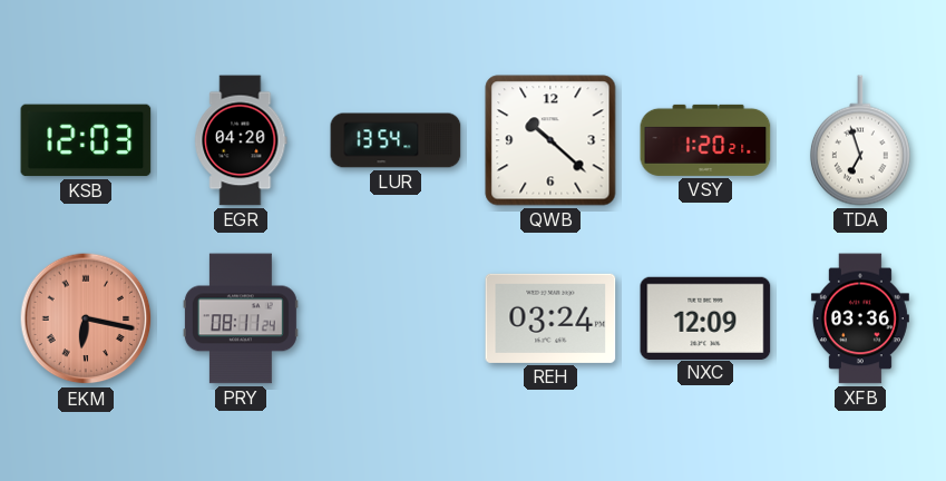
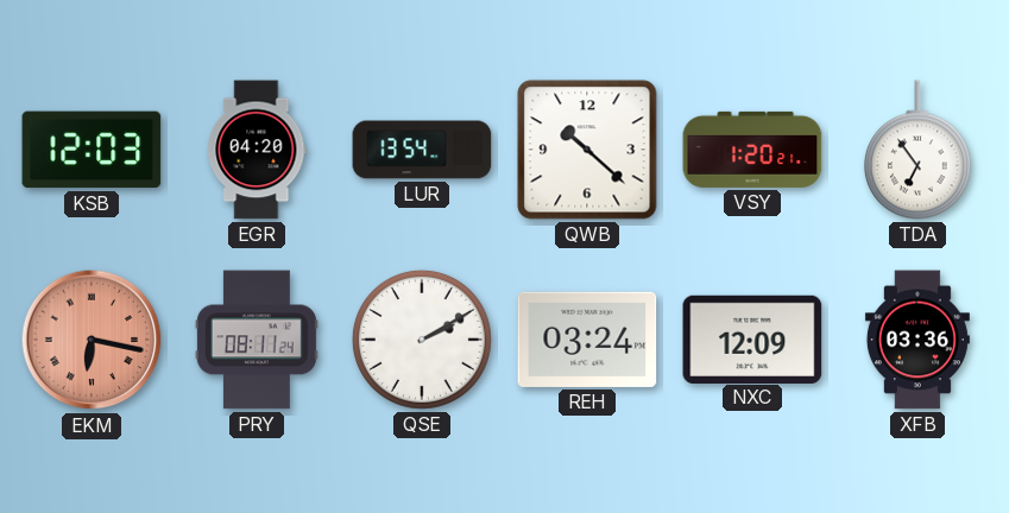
TDA: 6:57 -> 6:54
QSE: none -> 2:10
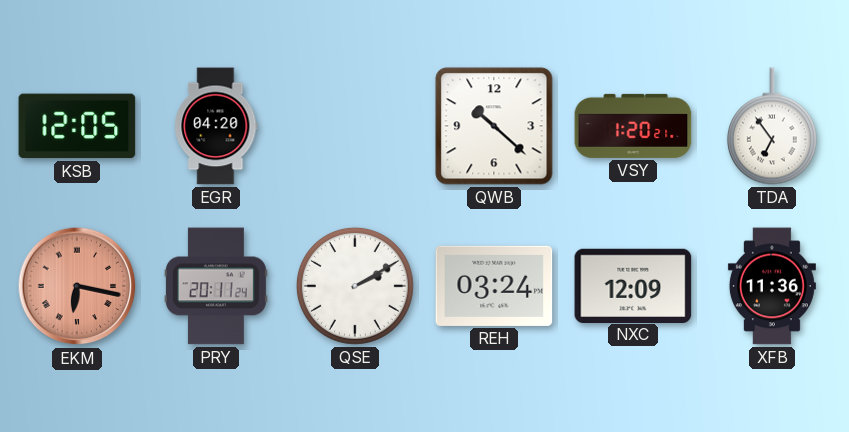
KSB: 12:03 -> 12:05
LUR: 13:54 -> none
PRY: 08:11 -> 20:11
XFB: 03:36 -> 11:36
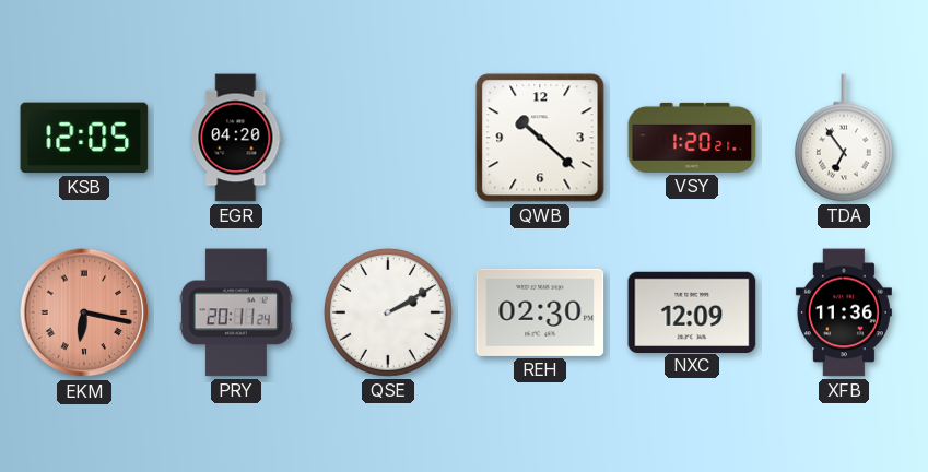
REH: 03:24 -> 02:30
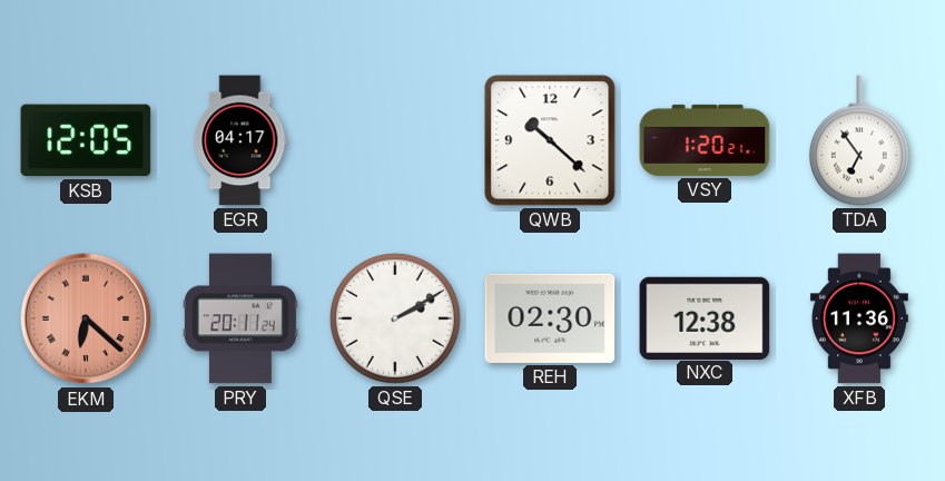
EGR: 04:20 -> 04:17
EKM: 6:17 -> 6:22
NXC: 12:09 -> 12:38
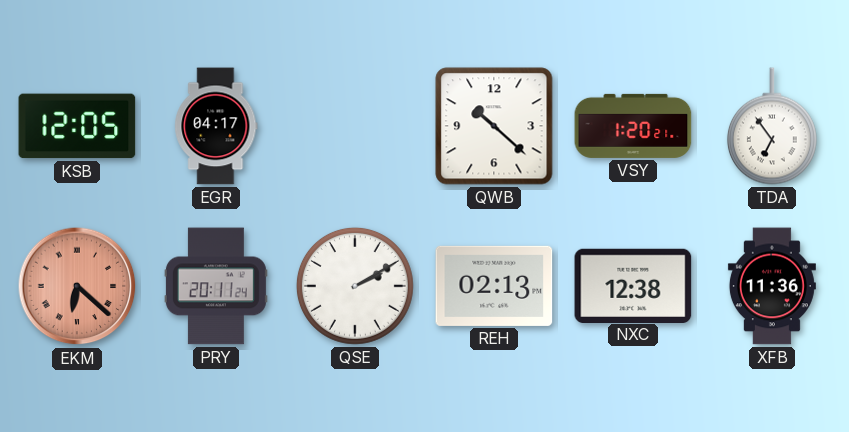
REH: 02:30 -> 02:13
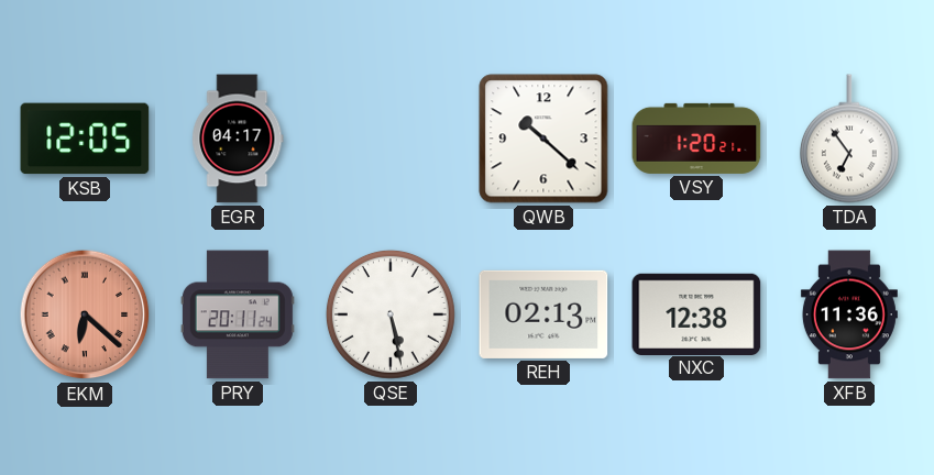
QSE: 2:10 -> 5:28
